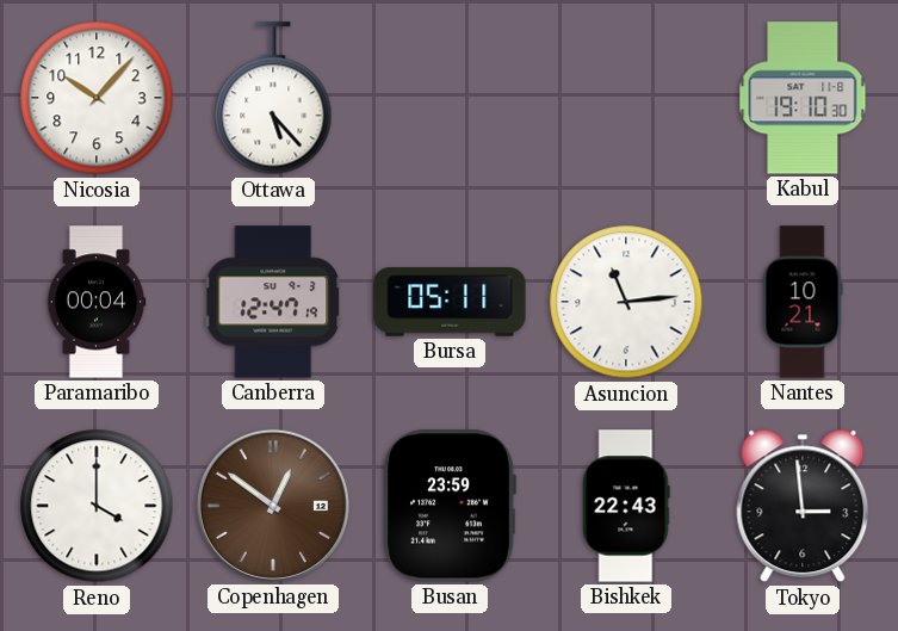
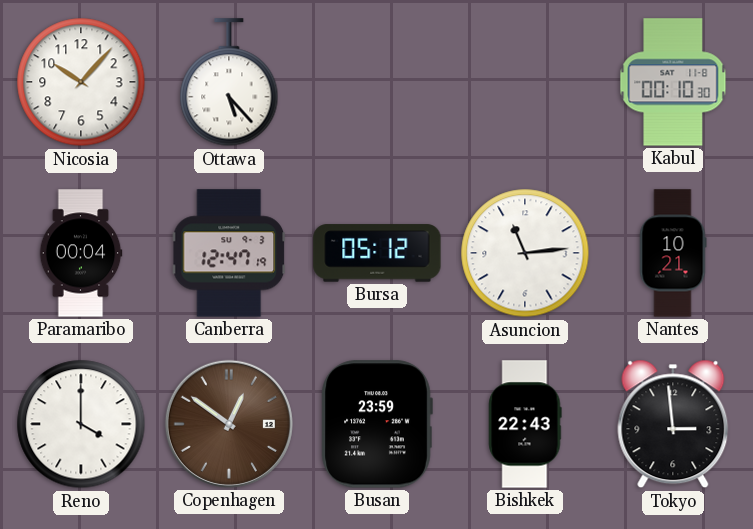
Kabul: 19:10 -> 00:10
Bursa: 05:11 -> 05:12
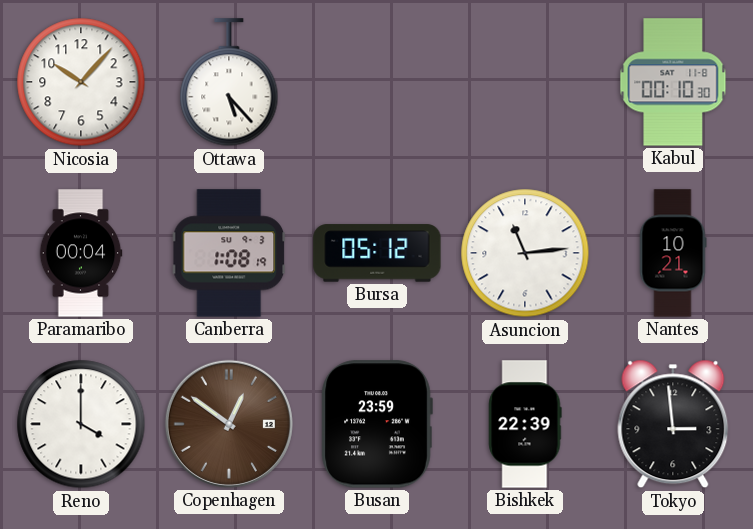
Canberra: 12:47 -> 1:08
Bishkek: 22:43 -> 22:39
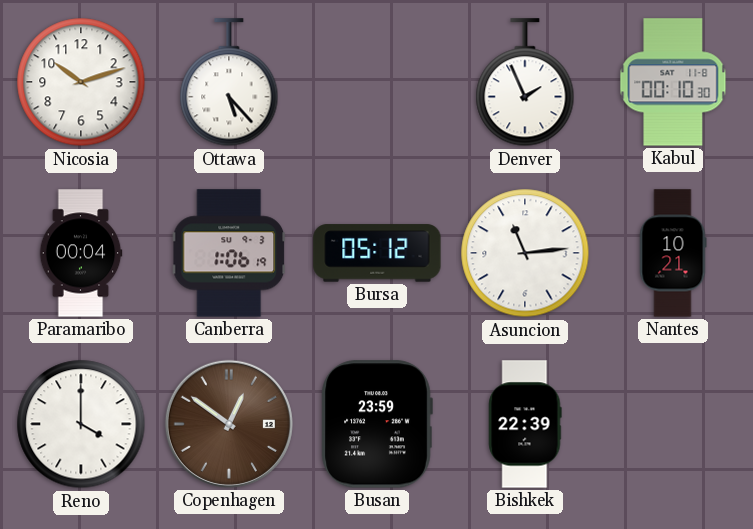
Nicosia: 10:07 -> 10:12
Denver: none -> 1:56
Canberra: 1:08 -> 1:06
Tokyo: 2:59 -> none
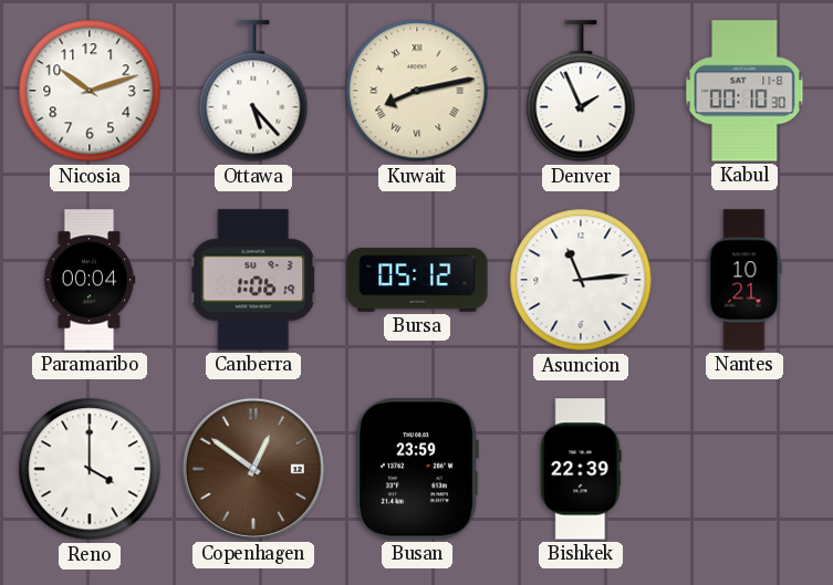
Kuwait: none -> 8:13
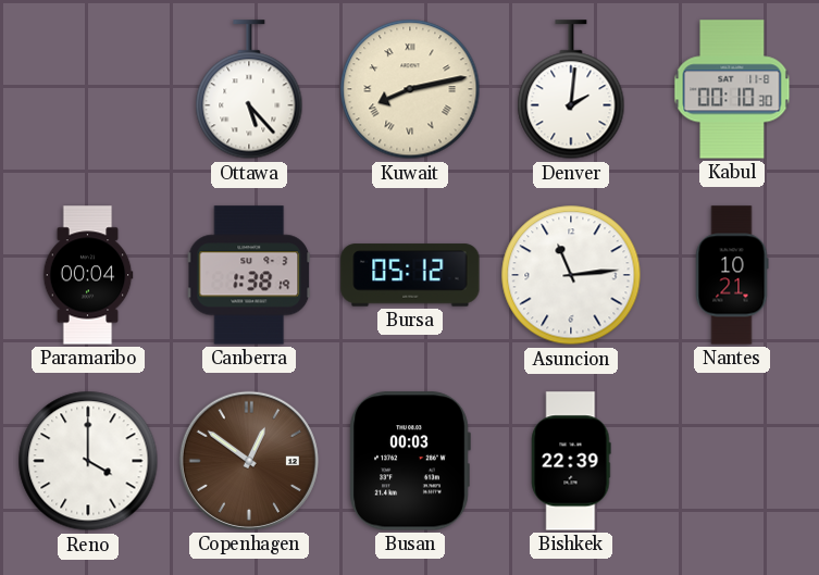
Nicosia: 10:12 -> none
Denver: 1:56 -> 2:01
Canberra: 1:06 -> 1:38
Busan: 23:59 -> 00:03
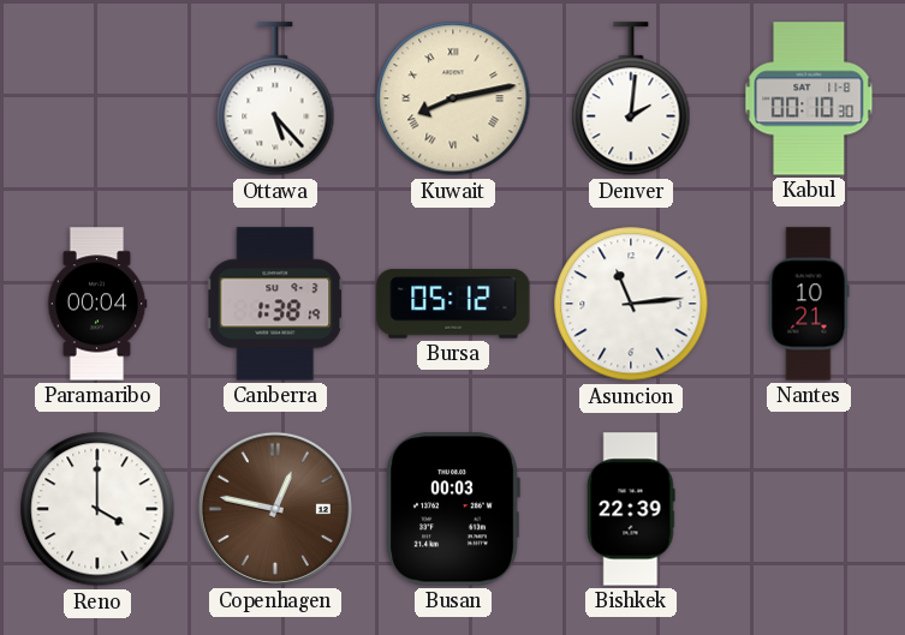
Copenhagen: 12:51 -> 12:47
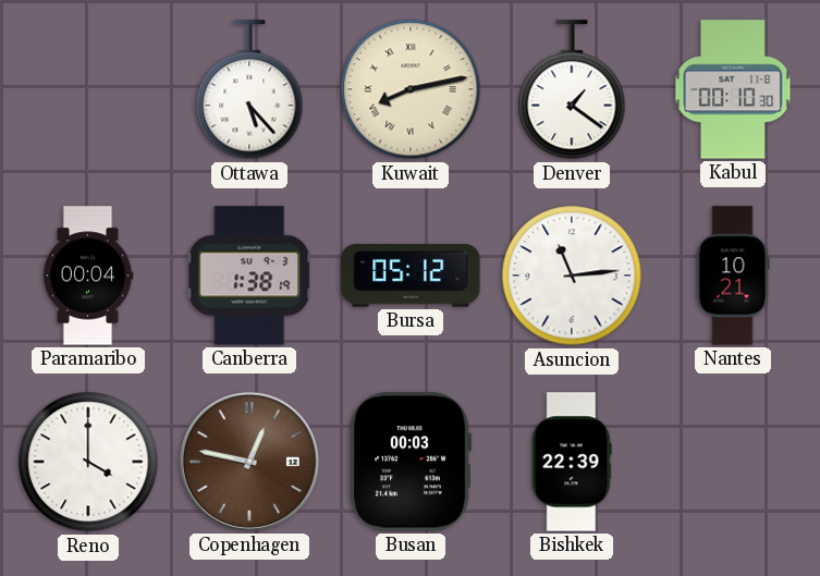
Denver: 2:01 -> 1:21
